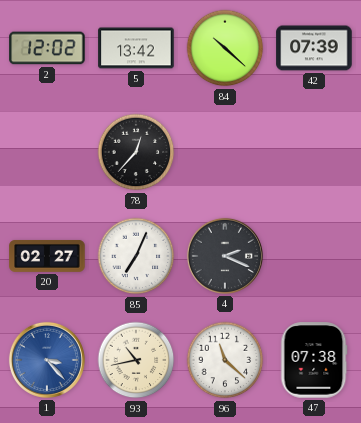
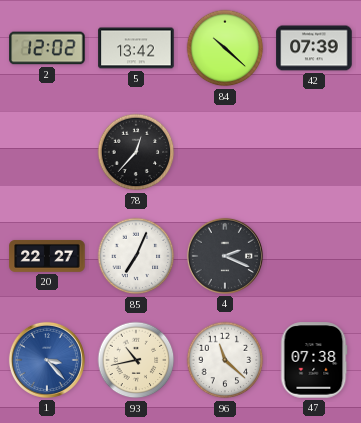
20: 02:27 -> 22:27
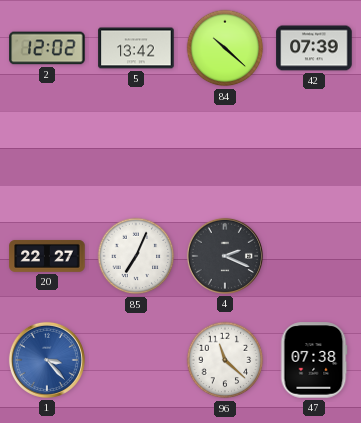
78: 12:37 -> none
93: 10:43 -> none
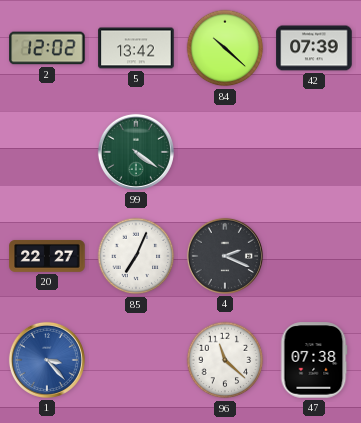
99: none -> 4:21
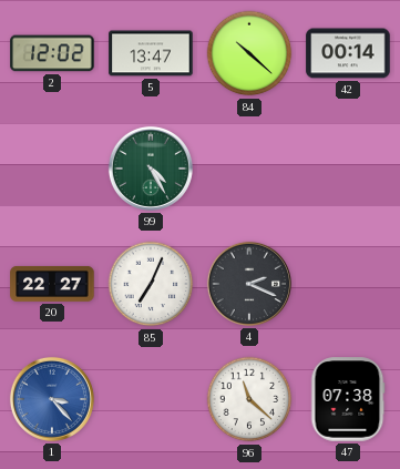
5: 13:42 -> 13:47
42: 07:39 -> 00:14
99: 4:21 -> 4:25
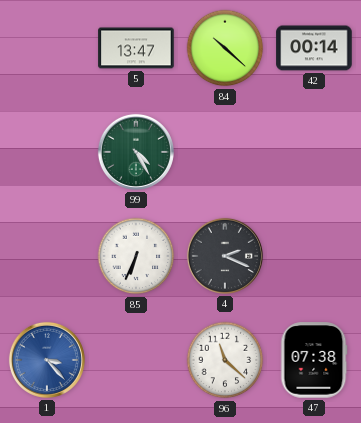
2: 12:02 -> none
20: 22:27 -> none
85: 7:04 -> 6:34
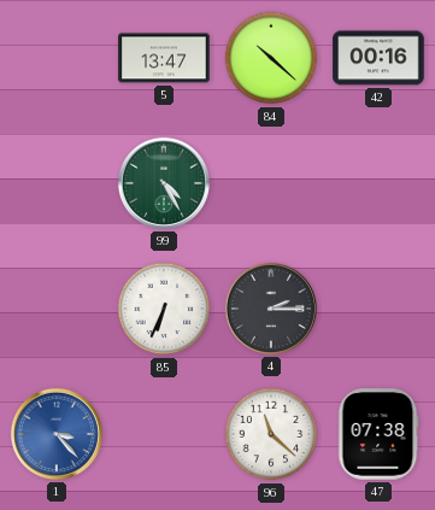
42: 00:14 -> 00:16
4: 2:19 -> 2:15
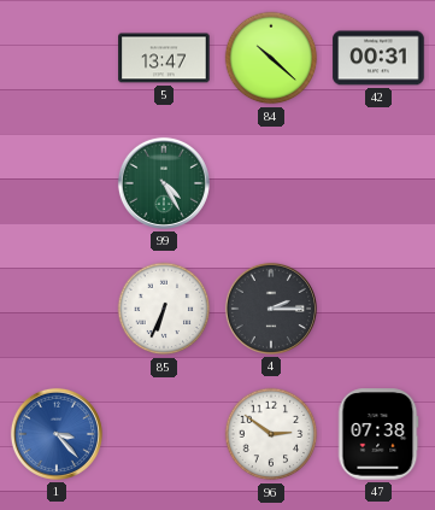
42: 00:16 -> 00:31
96: 11:22 -> 2:51
